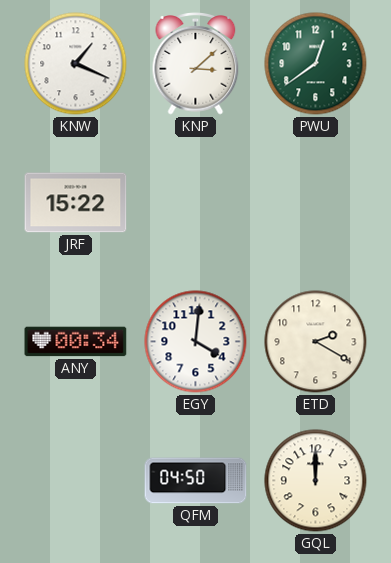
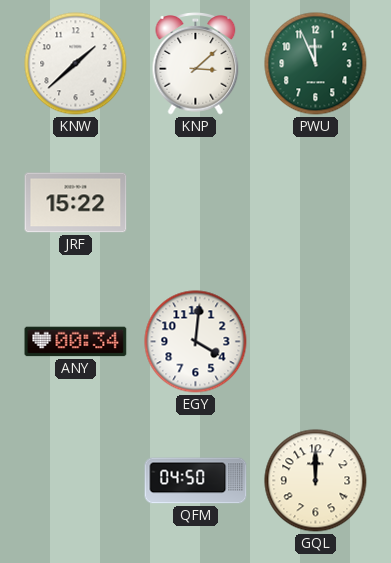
KNW: 1:19 -> 1:38
PWU: 12:39 -> 11:56
ETD: 2:20 -> none
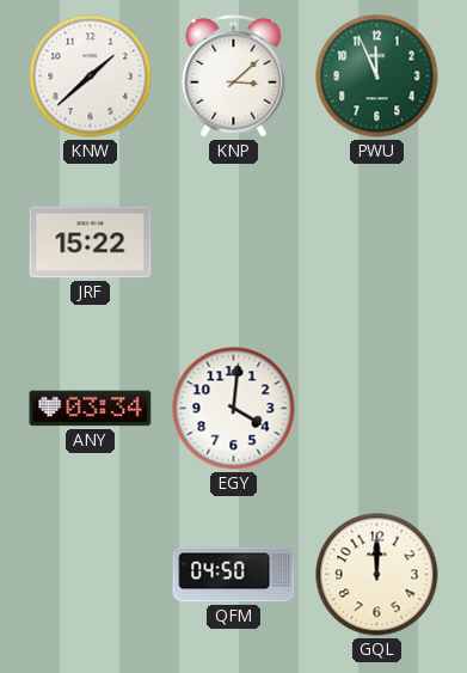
ANY: 00:34 -> 03:34
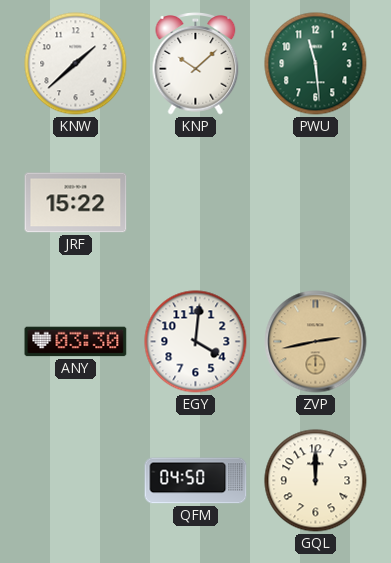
KNP: 3:08 -> 10:08
PWU: 11:56 -> 11:29
ANY: 03:34 -> 03:30
ZVP: none -> 2:43
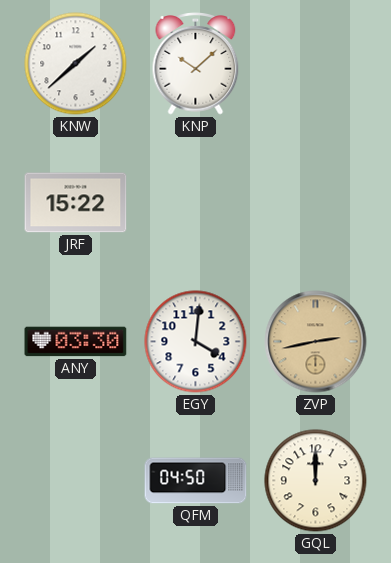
PWU: 11:29 -> none
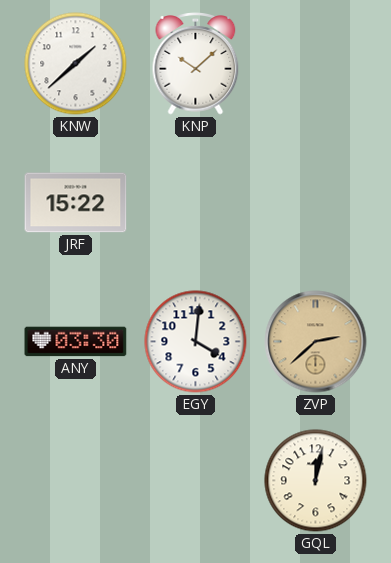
ZVP: 2:43 -> 2:38
QFM: 04:50 -> none
GQL: 12:00 -> 12:02
